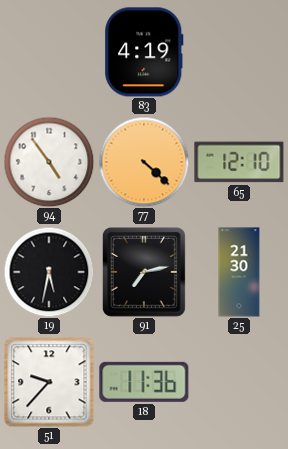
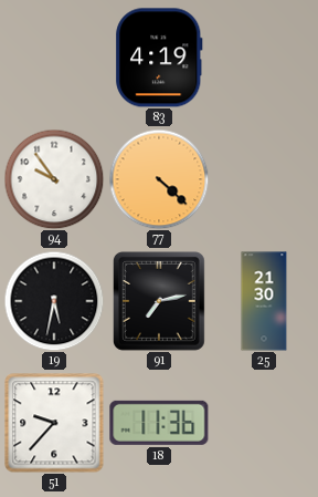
94: 4:54 -> 9:54
65: 12:10 -> none
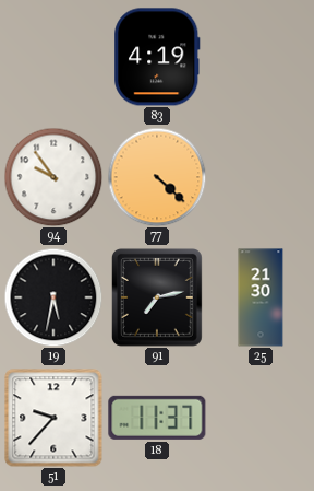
18: 11:36 -> 11:37
